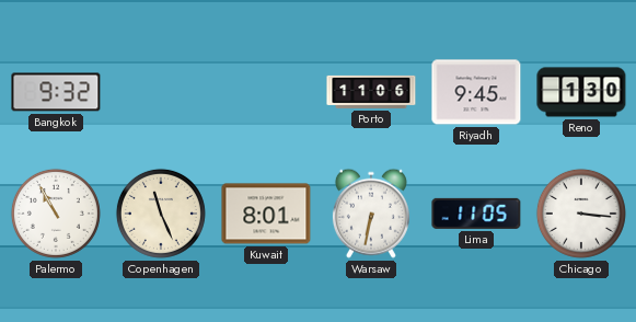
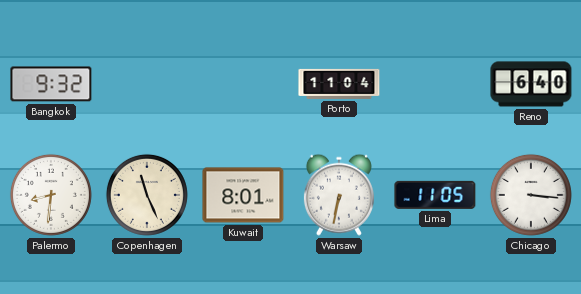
Porto: 11:06 -> 11:04
Riyadh: 9:45 -> none
Reno: 1:30 -> 6:40
Palermo: 10:55 -> 8:31
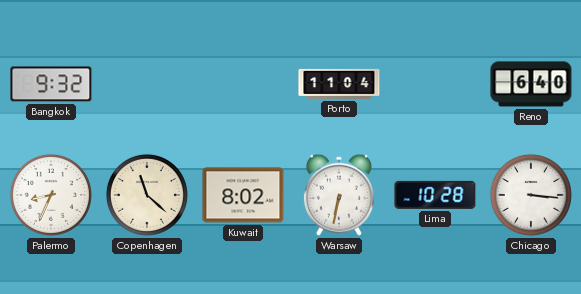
Palermo: 8:31 -> 8:34
Copenhagen: 11:26 -> 11:22
Kuwait: 8:01 -> 8:02
Lima: 11:05 -> 10:28
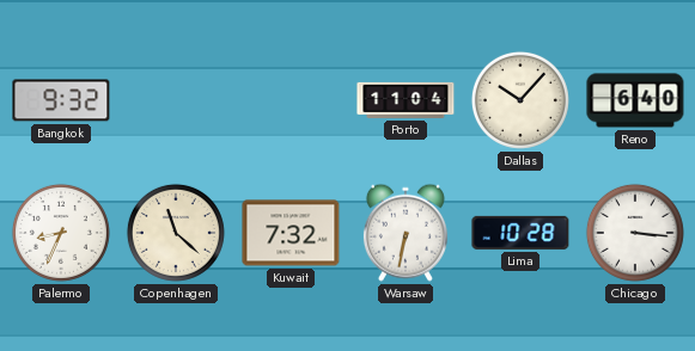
Dallas: none -> 10:07
Kuwait: 8:02 -> 7:32
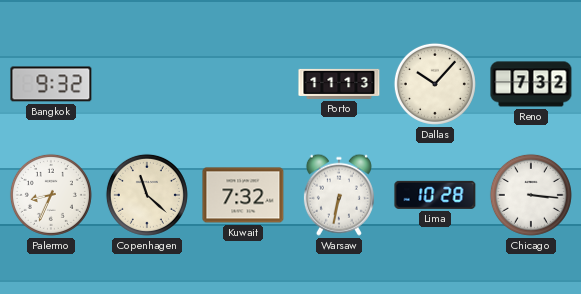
Porto: 11:04 -> 11:13
Reno: 6:40 -> 7:32
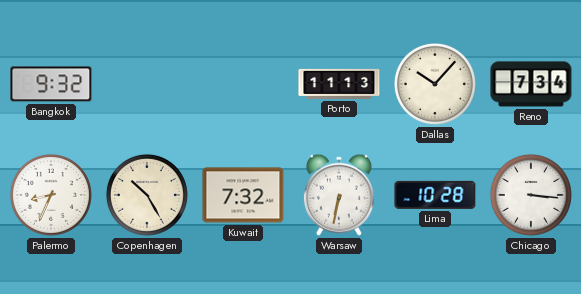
Reno: 7:32 -> 7:34
Copenhagen: 11:22 -> 10:25
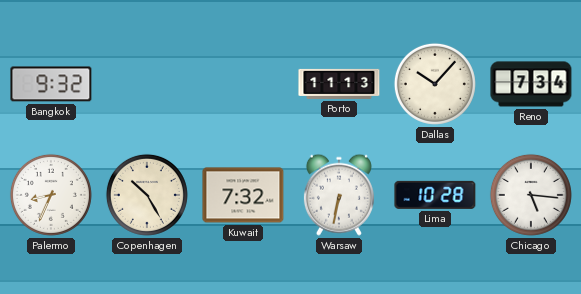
Chicago: 3:16 -> 5:16
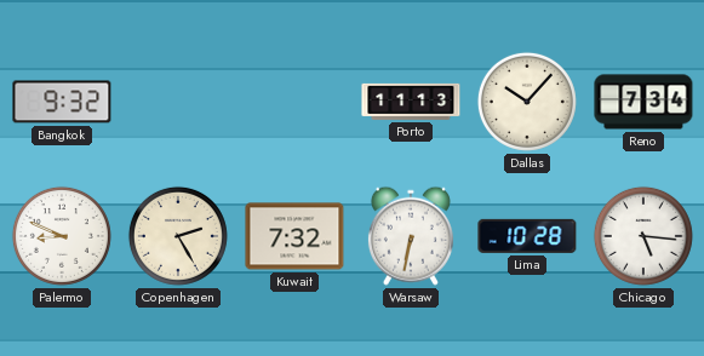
Palermo: 8:34 -> 8:49
Copenhagen: 10:25 -> 2:25
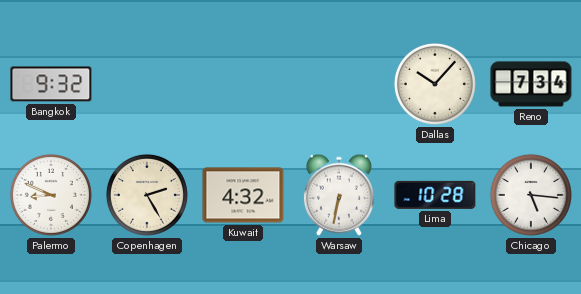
Porto: 11:13 -> none
Kuwait: 7:32 -> 4:32
